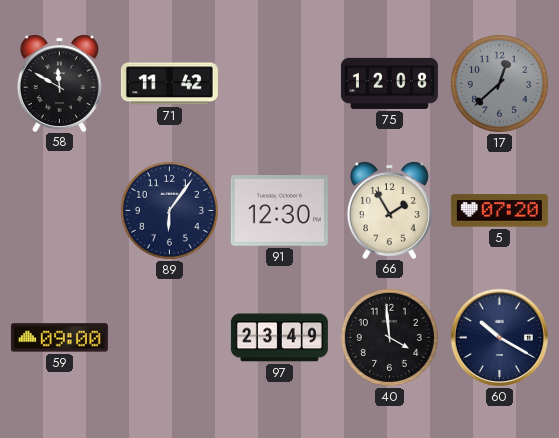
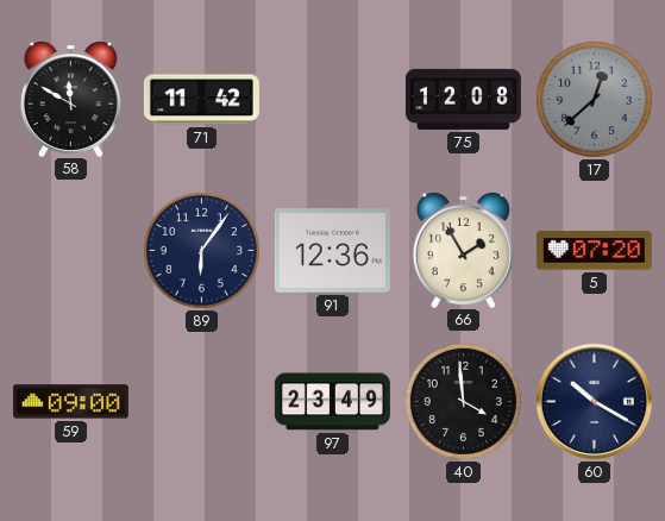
91: 12:30 -> 12:36
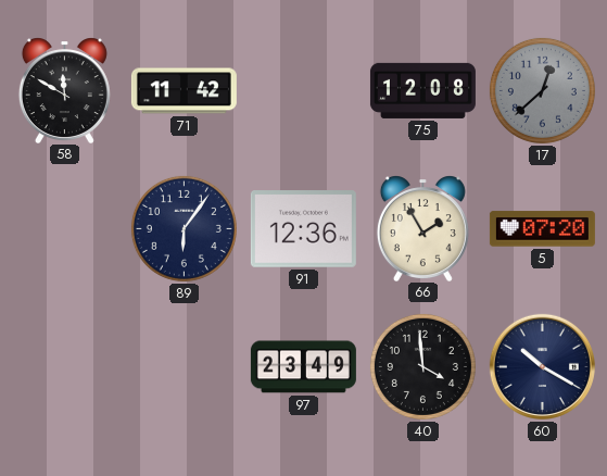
59: 09:00 -> none
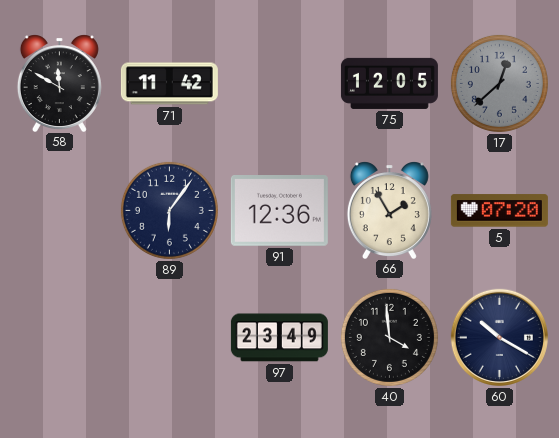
75: 12:08 -> 12:05
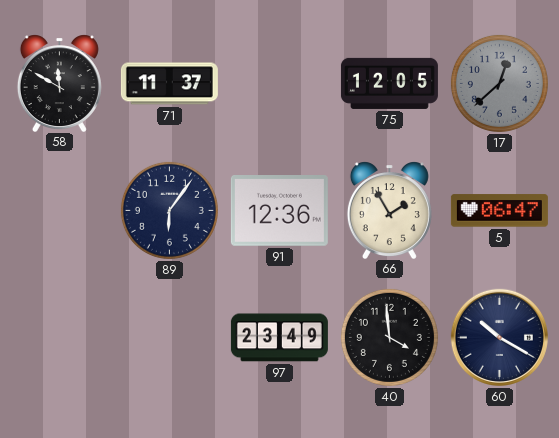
71: 11:42 -> 11:37
5: 07:20 -> 06:47
